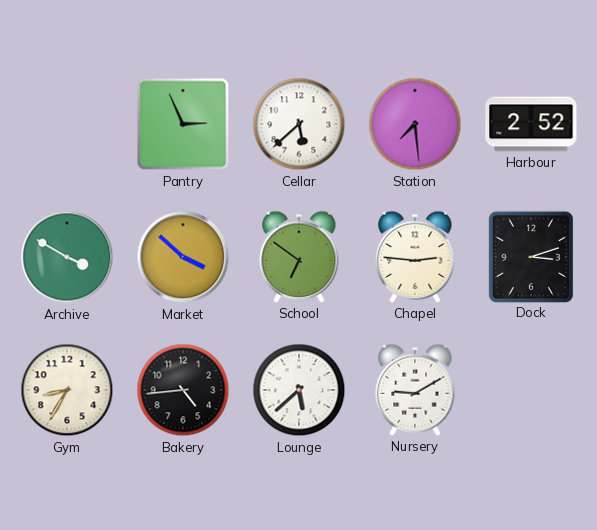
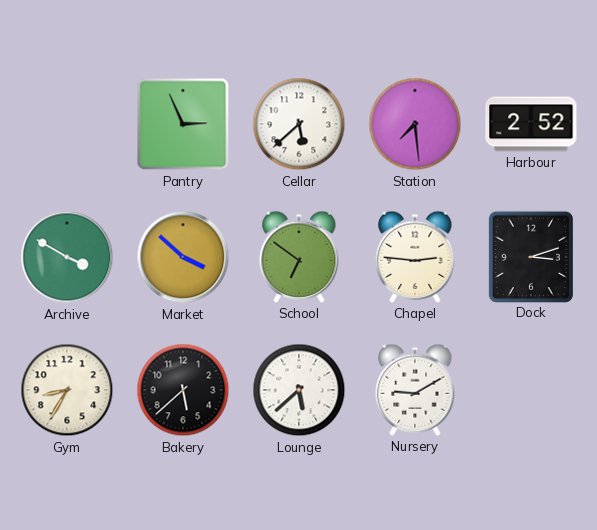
Bakery: 4:44 -> 5:38
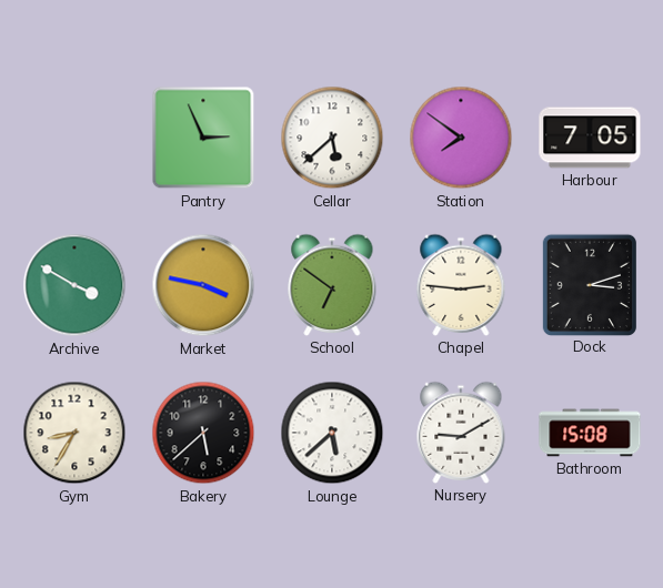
Station: 7:29 -> 7:51
Harbour: 2:52 -> 7:05
Market: 3:52 -> 3:47
Bathroom: none -> 15:08
